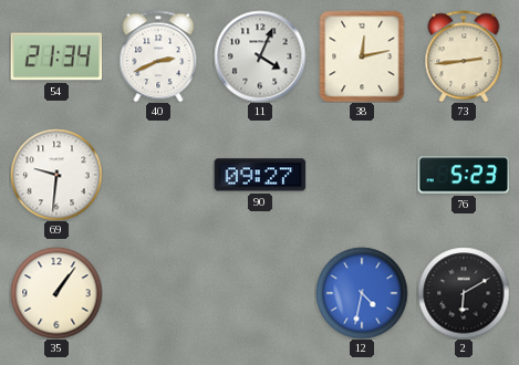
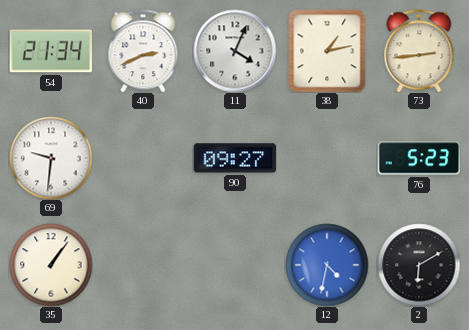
38: 12:13 -> 1:13
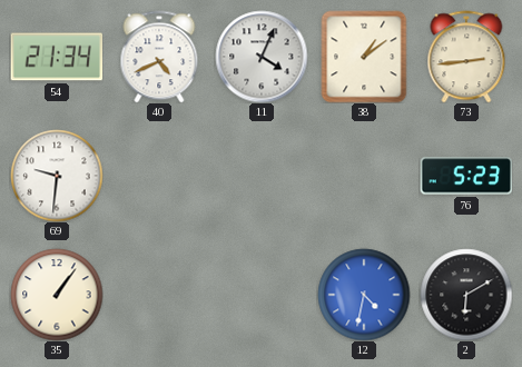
40: 2:41 -> 4:41
38: 1:13 -> 1:09
90: 09:27 -> none
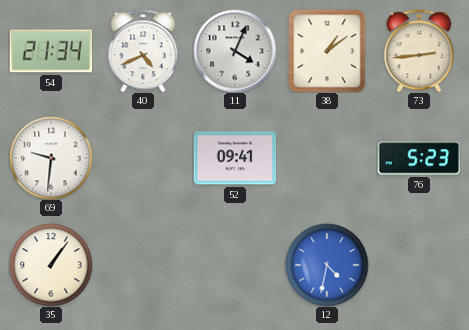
52: none -> 09:41
2: 6:10 -> none
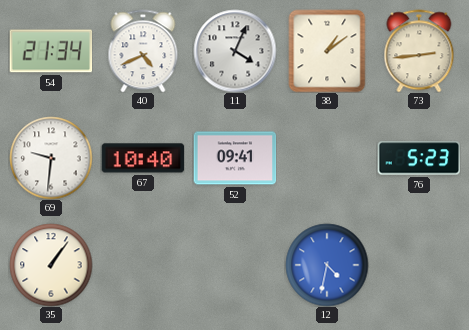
67: none -> 10:40
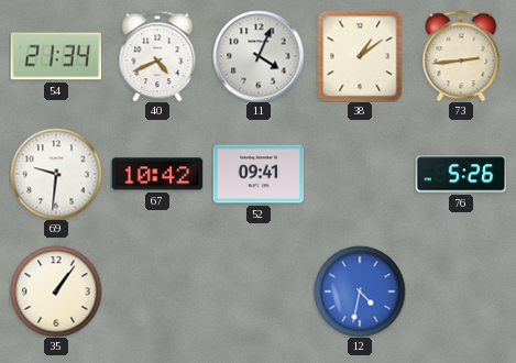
67: 10:40 -> 10:42
76: 5:23 -> 5:26
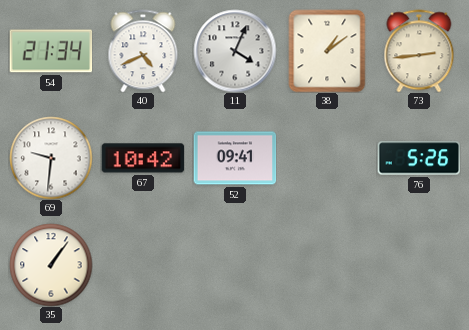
12: 4:32 -> none
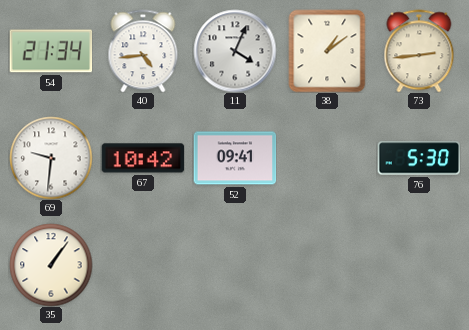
40: 4:41 -> 4:44
76: 5:26 -> 5:30
